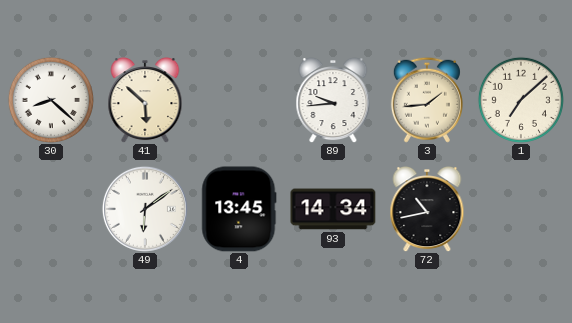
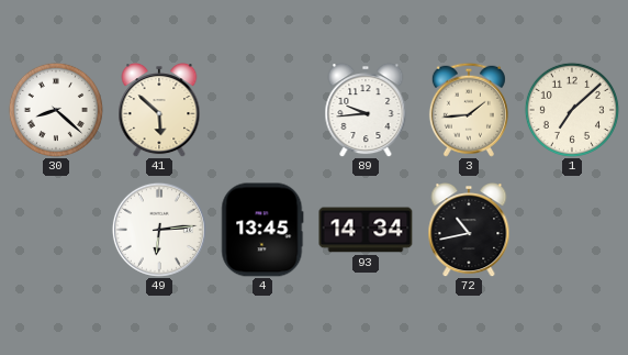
49: 6:09 -> 6:14
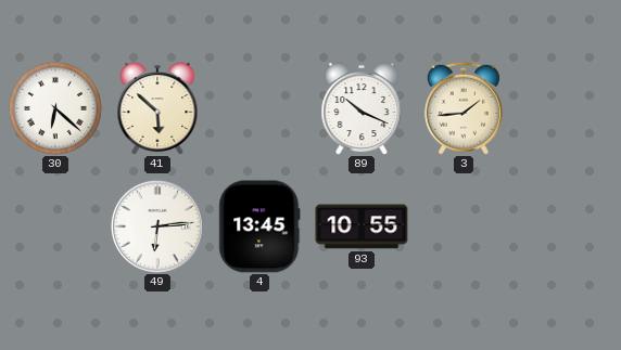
30: 8:22 -> 6:22
89: 9:44 -> 10:19
1: 7:08 -> none
93: 14:34 -> 10:55
72: 10:43 -> none
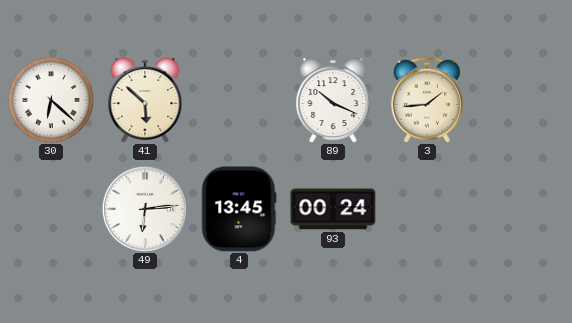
93: 10:55 -> 00:24
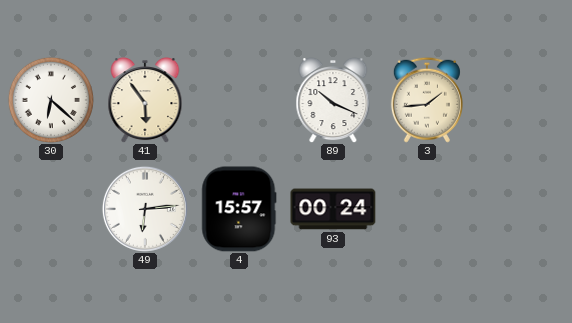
41: 5:52 -> 5:54
4: 13:45 -> 15:57
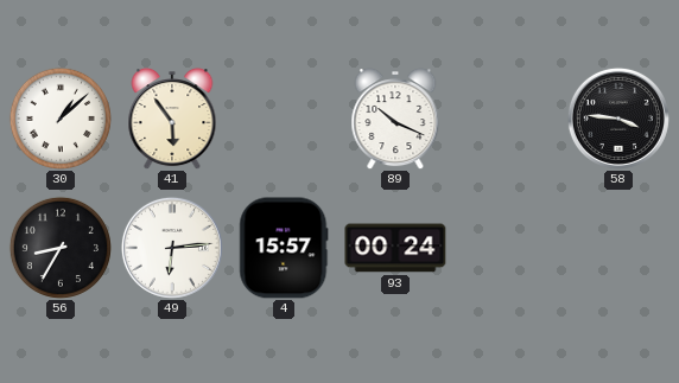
30: 6:22 -> 1:08
3: 1:44 -> none
58: none -> 3:46
56: none -> 8:35
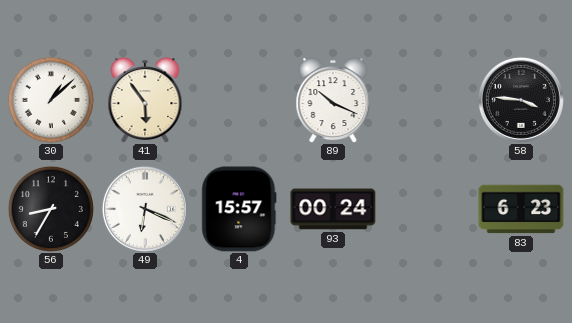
49: 6:14 -> 6:19
83: none -> 6:23
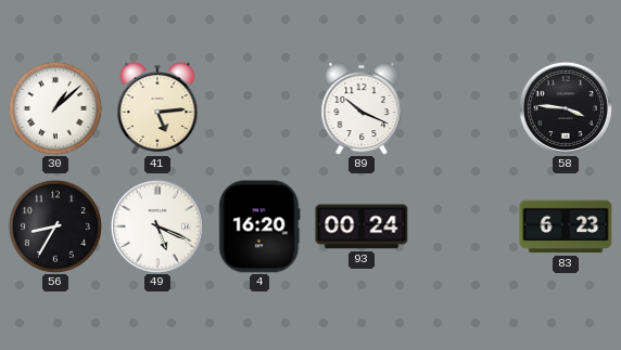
41: 5:54 -> 5:14
49: 6:19 -> 5:19
4: 15:57 -> 16:20
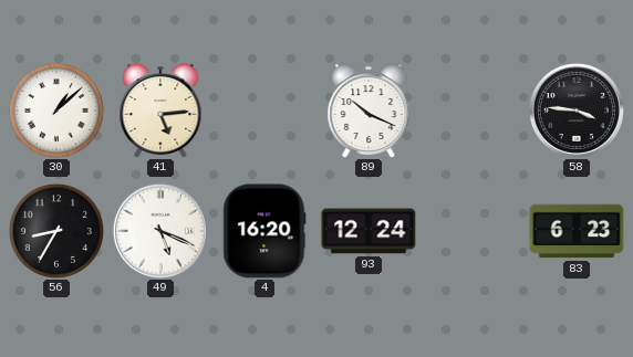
93: 00:24 -> 12:24
